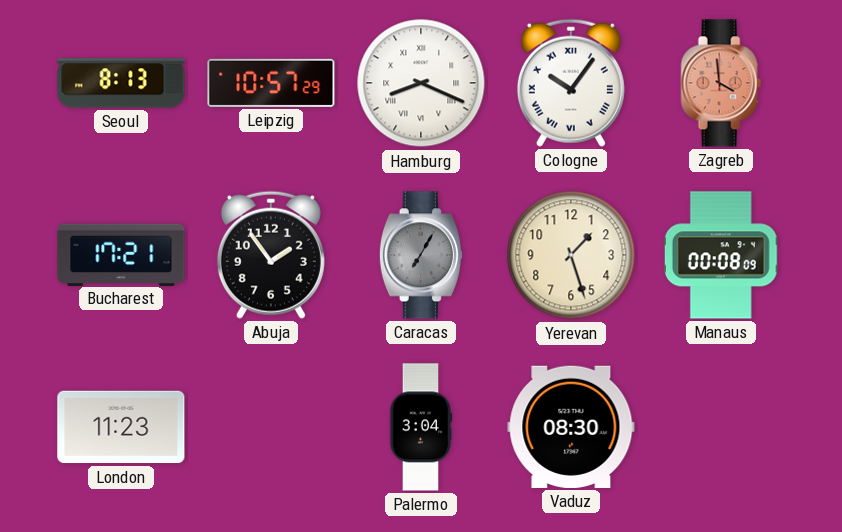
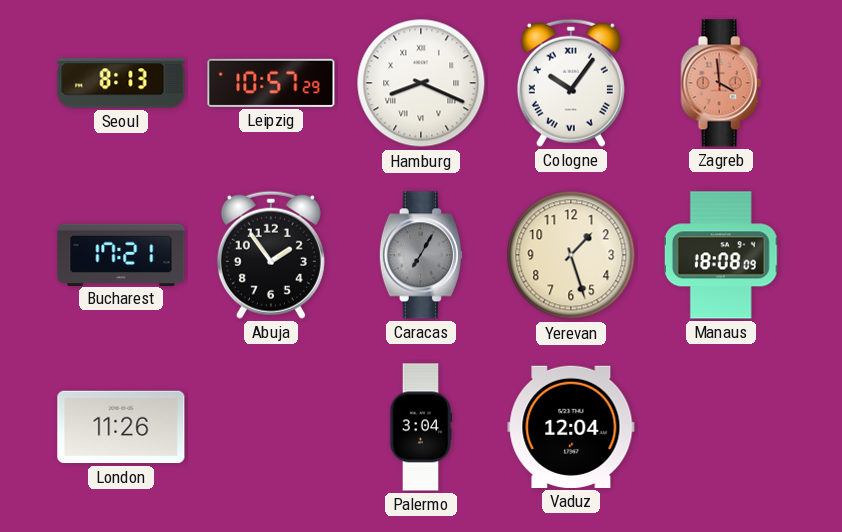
Manaus: 00:08 -> 18:08
London: 11:23 -> 11:26
Vaduz: 08:30 -> 12:04
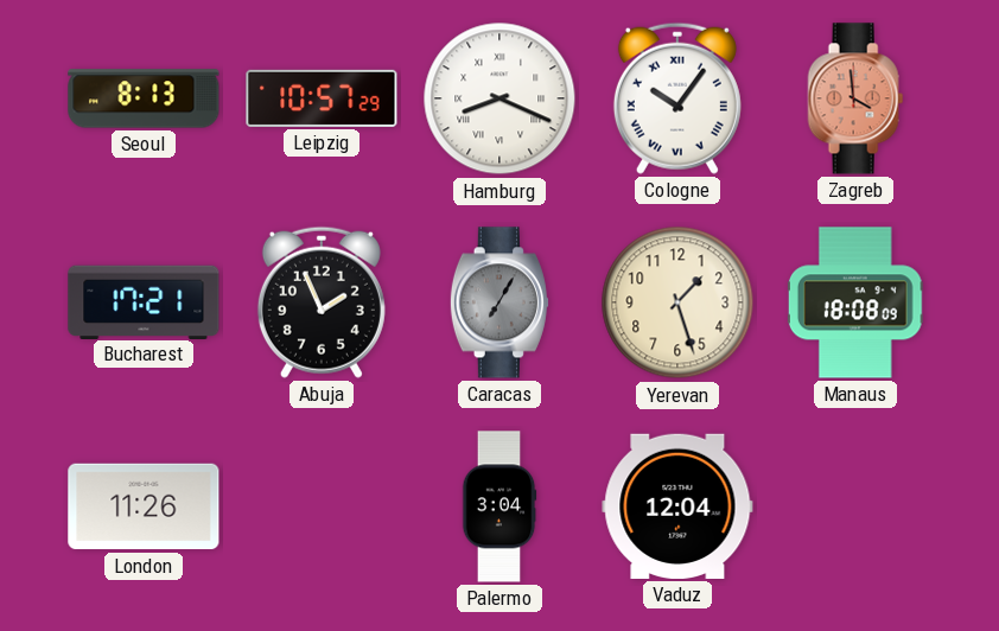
Abuja: 1:54 -> 1:56
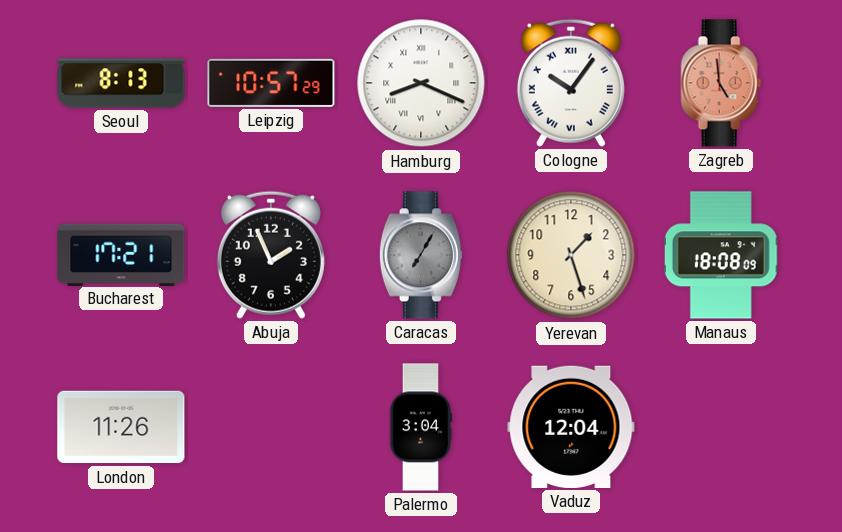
Zagreb: 3:59 -> 4:59
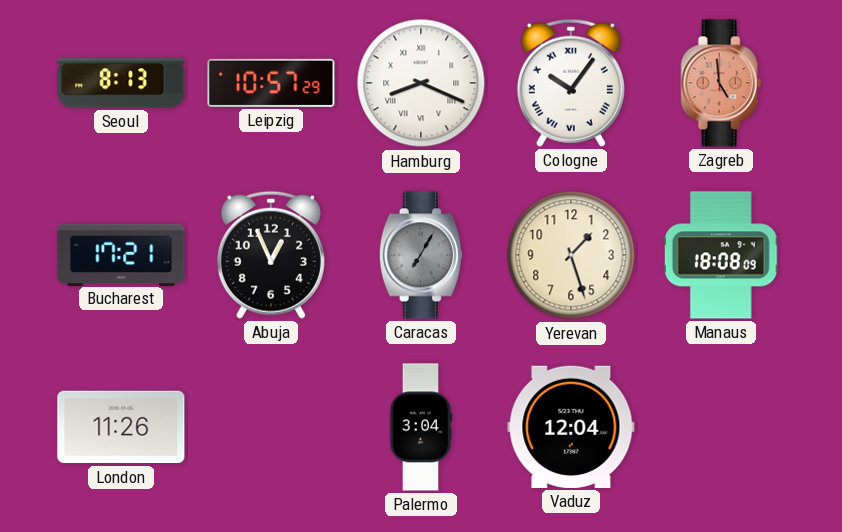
Abuja: 1:56 -> 12:56
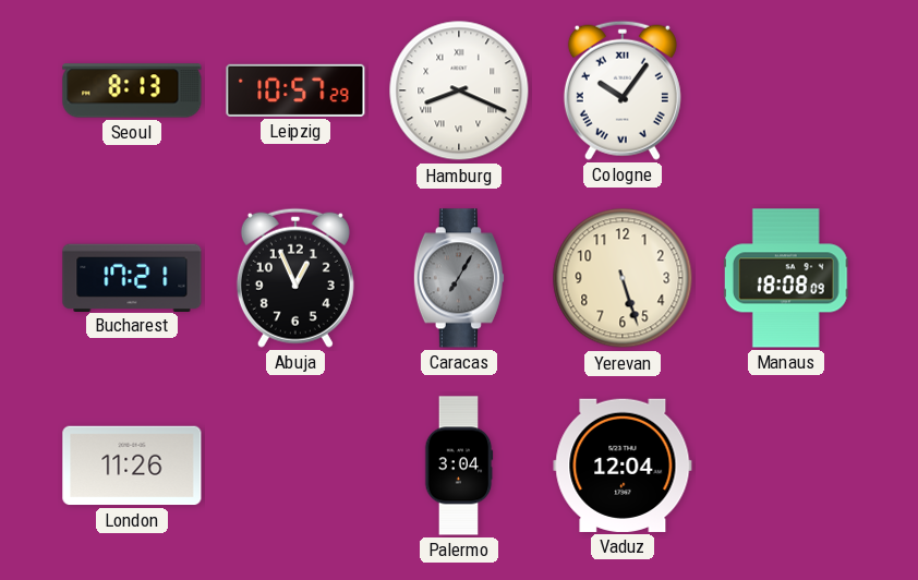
Zagreb: 4:59 -> none
Yerevan: 1:27 -> 5:27
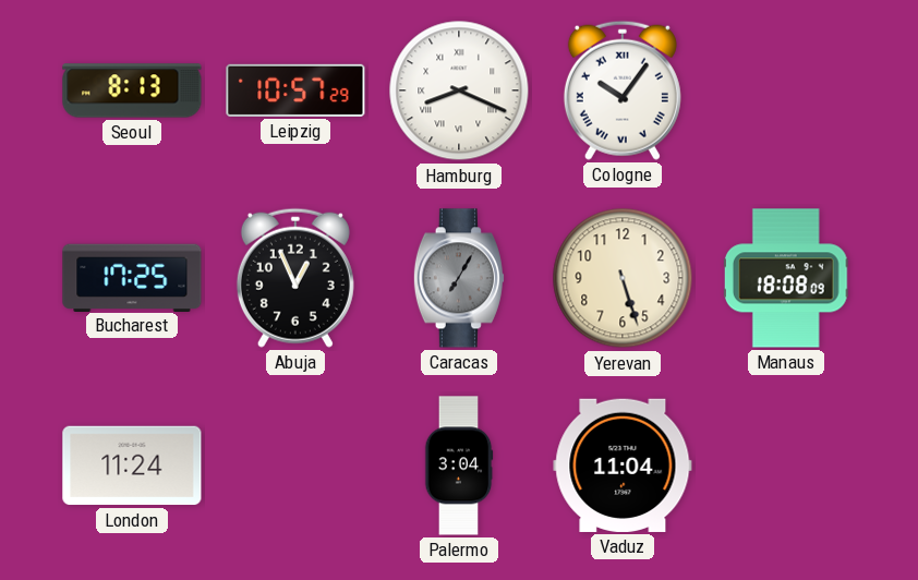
Bucharest: 17:21 -> 17:25
London: 11:26 -> 11:24
Vaduz: 12:04 -> 11:04
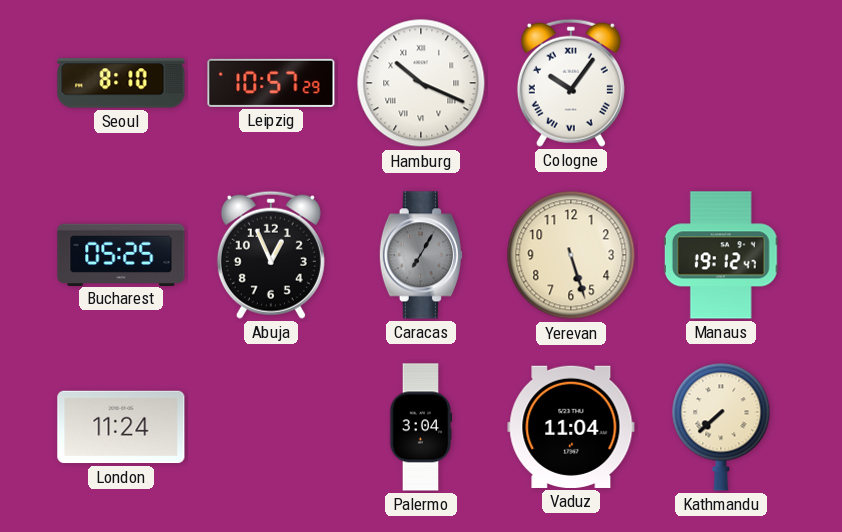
Seoul: 8:13 -> 8:10
Hamburg: 8:19 -> 10:19
Bucharest: 17:25 -> 05:25
Manaus: 18:08 -> 19:12
Kathmandu: none -> 7:38
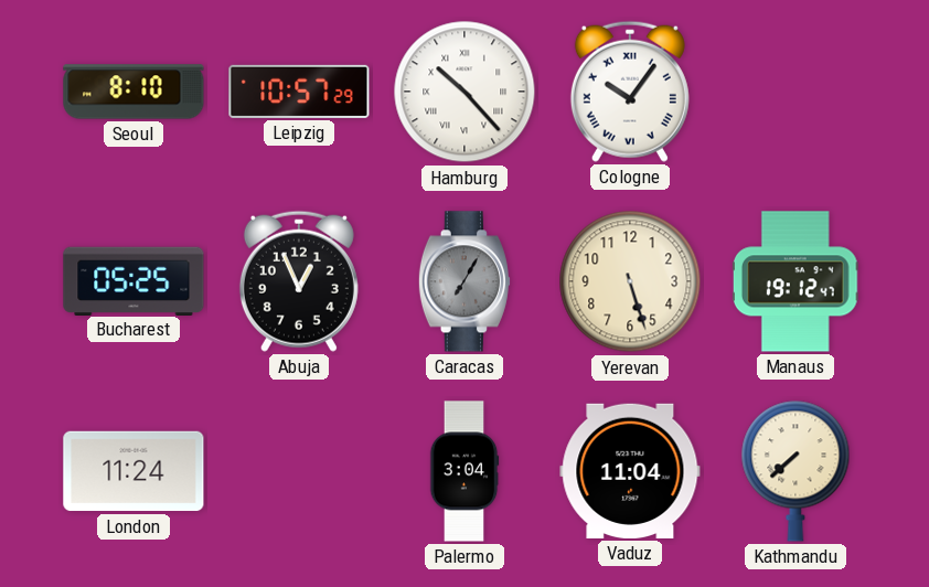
Hamburg: 10:19 -> 10:23
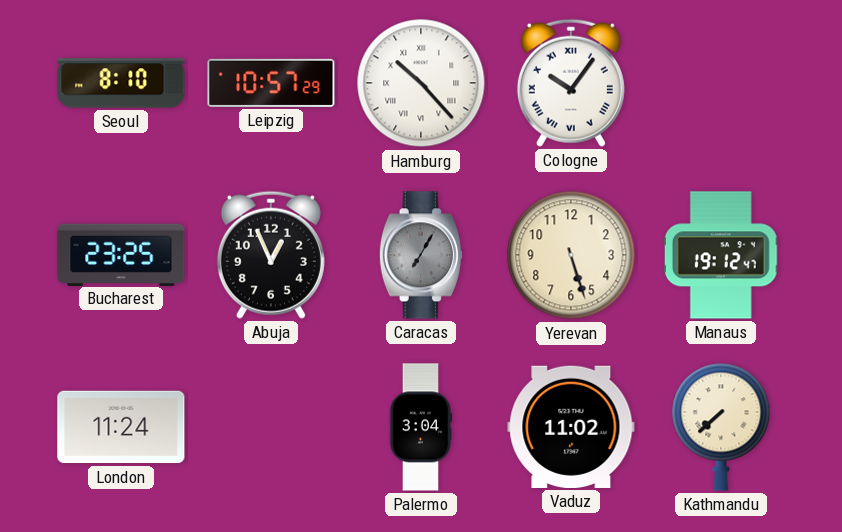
Bucharest: 05:25 -> 23:25
Vaduz: 11:04 -> 11:02
